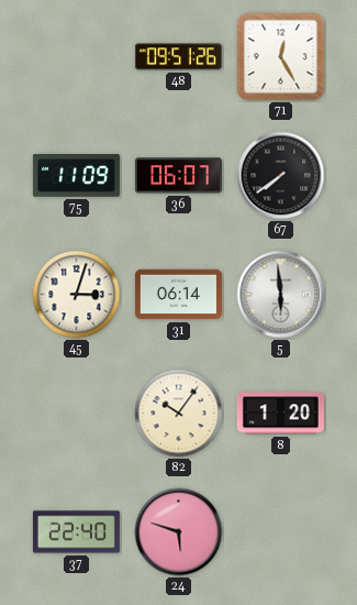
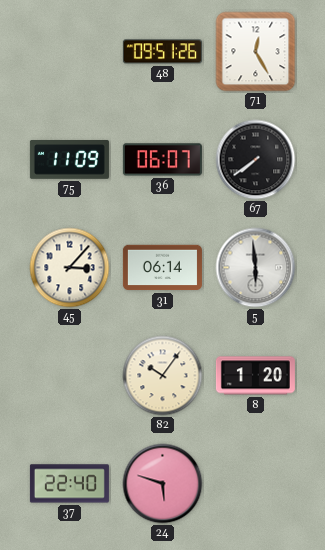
45: 3:03 -> 3:07
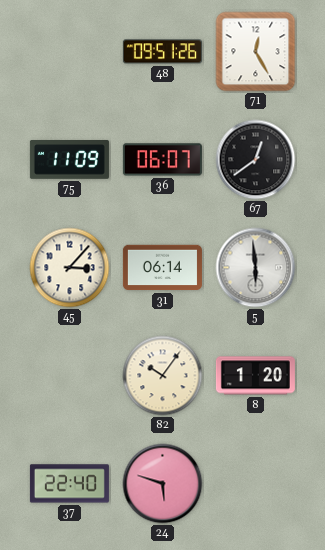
67: 7:39 -> 12:39
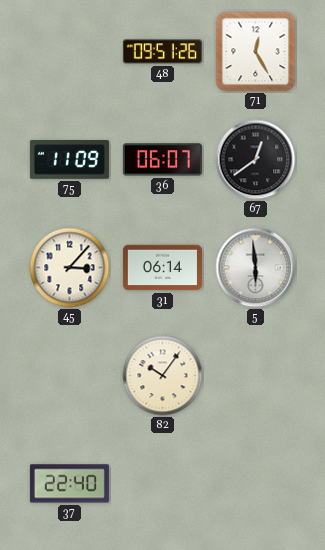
8: 1:20 -> none
24: 5:48 -> none
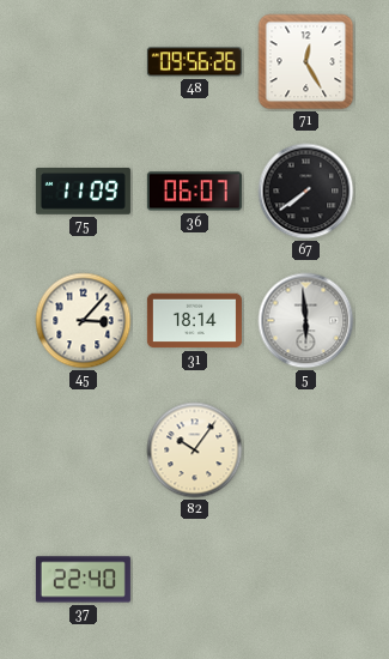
48: 09:51 -> 09:56
67: 12:39 -> 7:39
31: 06:14 -> 18:14
